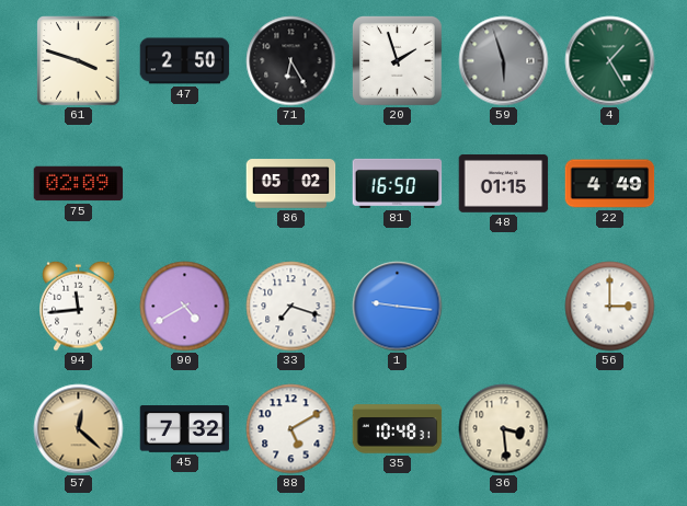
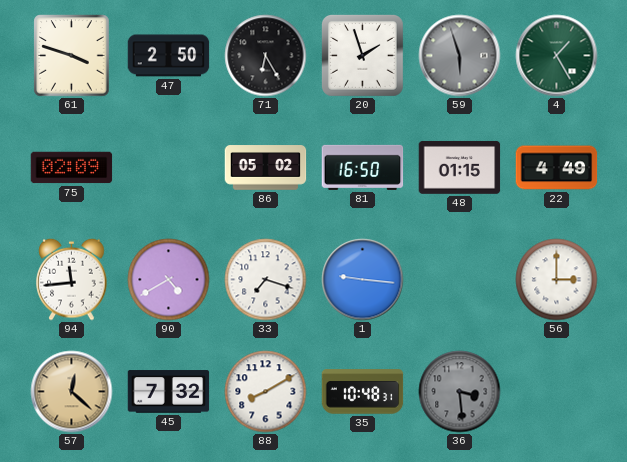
88: 5:10 -> 8:10
36 dial: cream -> grey
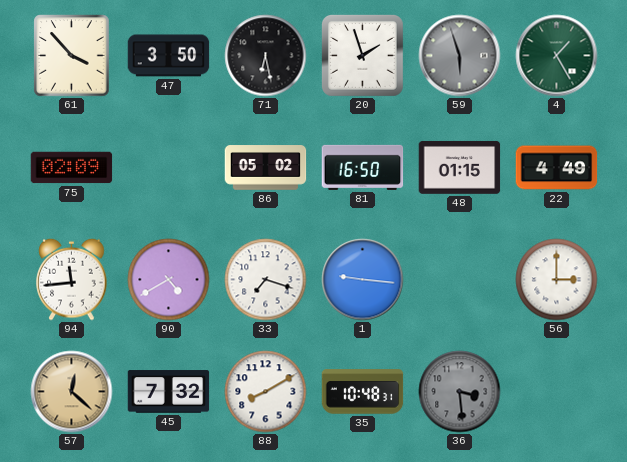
61: 3:48 -> 3:53
47: 2:50 -> 3:50
71: 6:25 -> 6:28
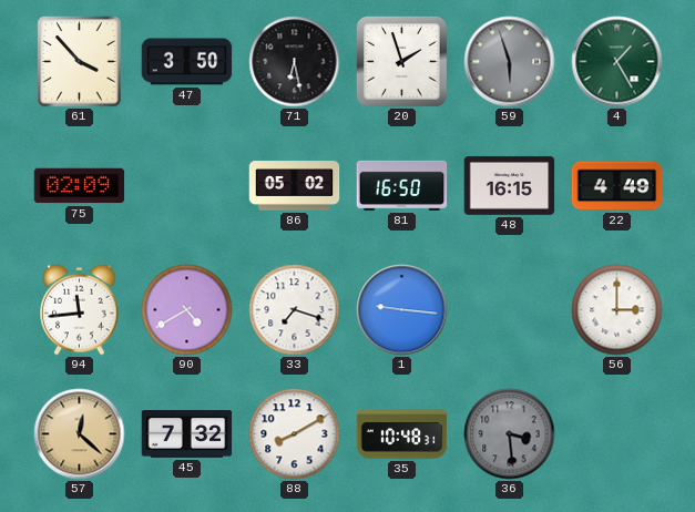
48: 01:15 -> 16:15
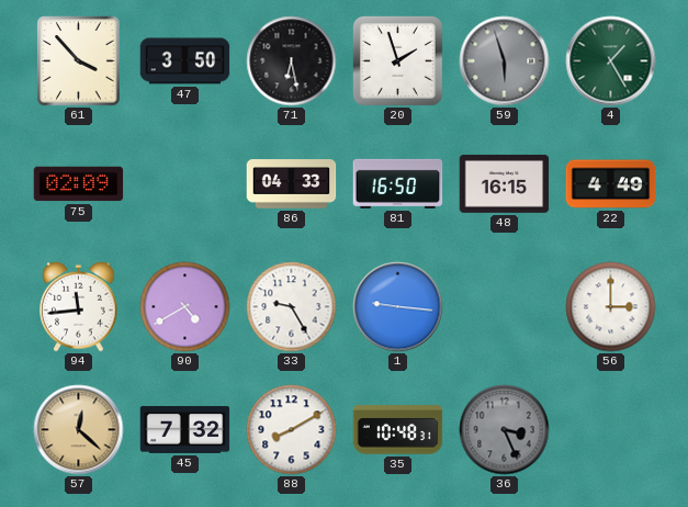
86: 05:02 -> 04:33
33: 7:18 -> 9:25
36: 3:29 -> 3:26
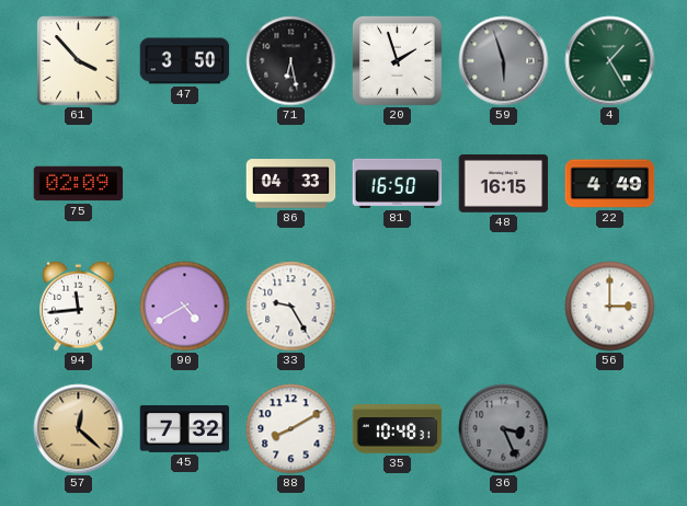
1: 9:16 -> none
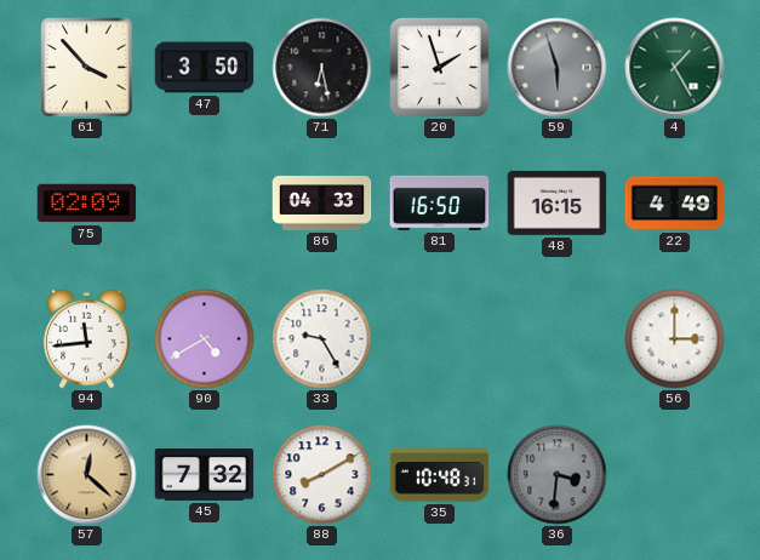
36: 3:26 -> 3:31
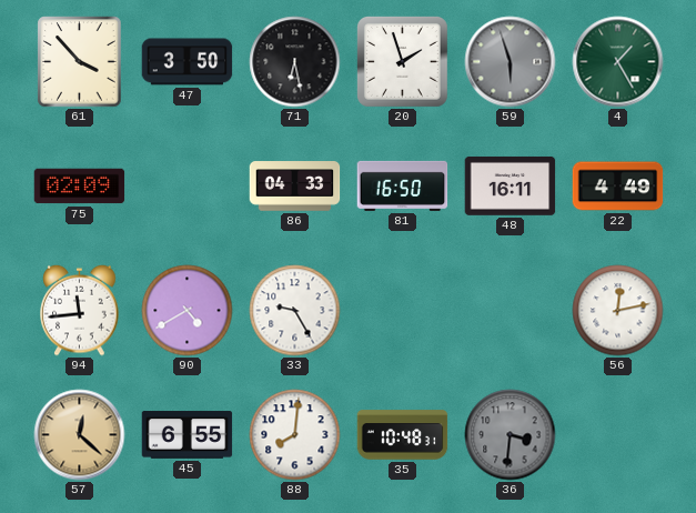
48: 16:15 -> 16:11
56: 3:00 -> 12:13
45: 7:32 -> 6:55
88: 8:10 -> 8:01
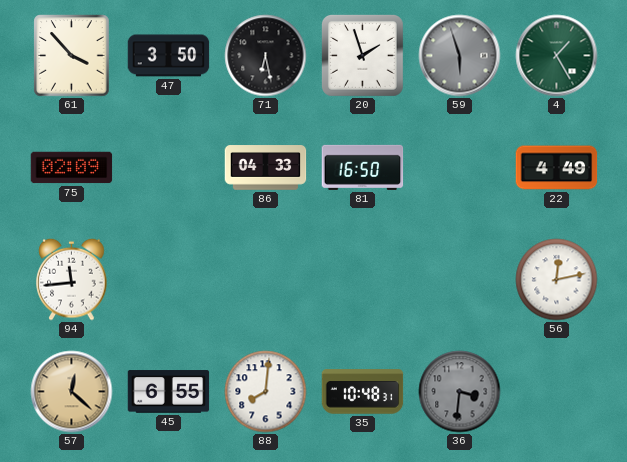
48: 16:11 -> none
90: 4:40 -> none
33: 9:25 -> none
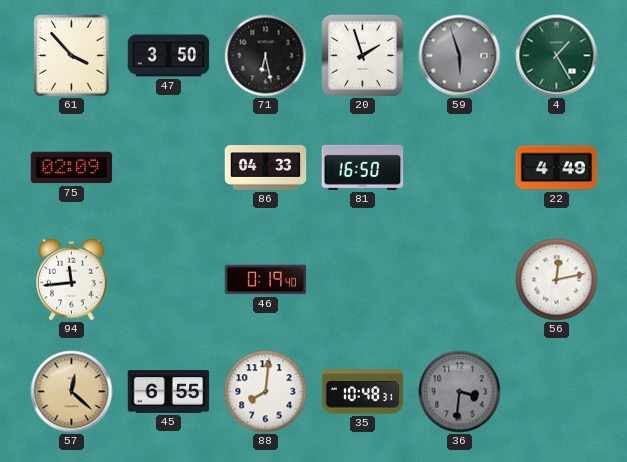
46: none -> 0:19
